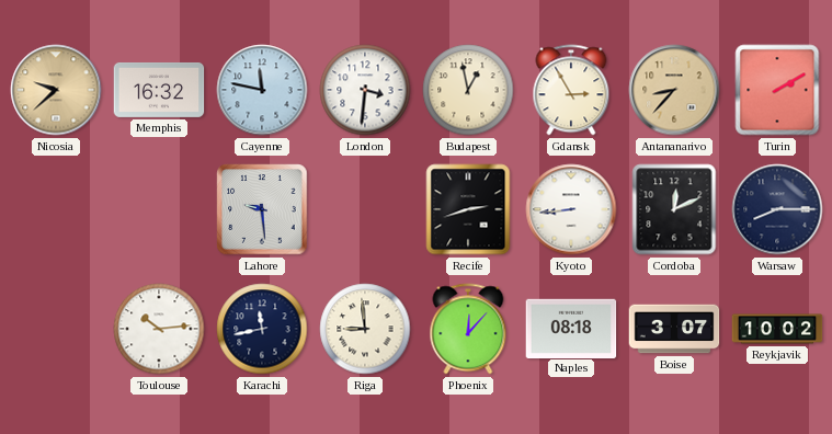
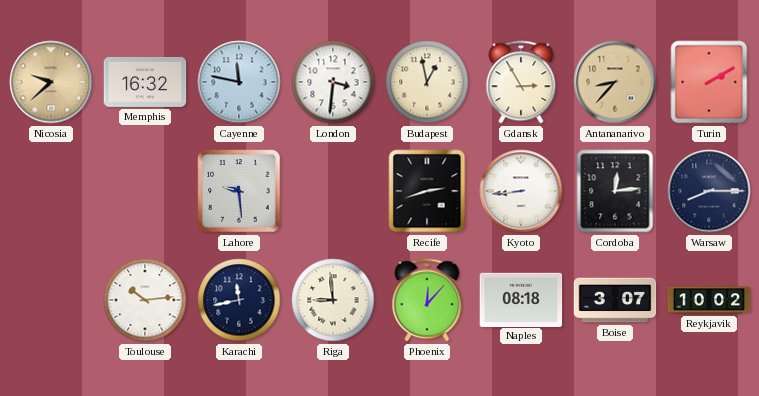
Cordoba: 12:11 -> 12:14
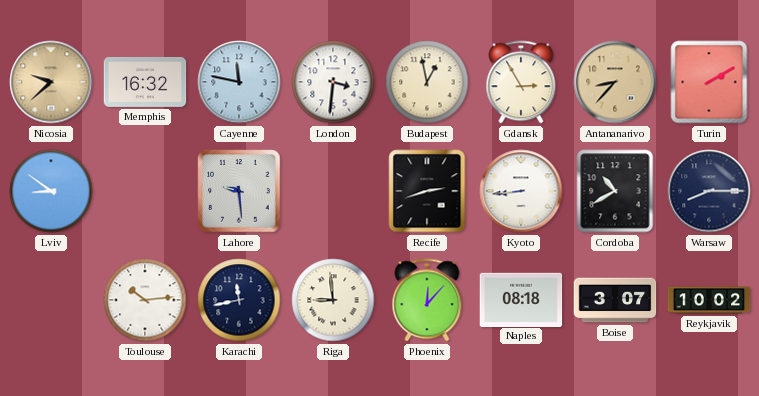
Lviv: none -> 8:51
Cordoba: 12:14 -> 10:40
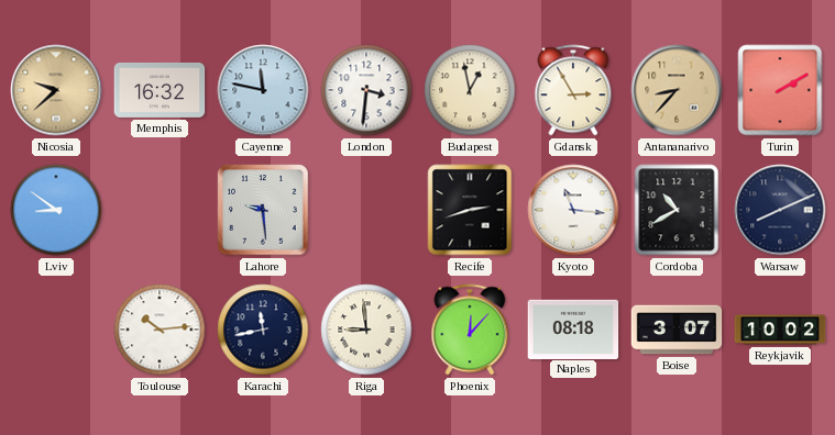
Kyoto: 8:44 -> 11:16
Warsaw: 8:15 -> 8:11
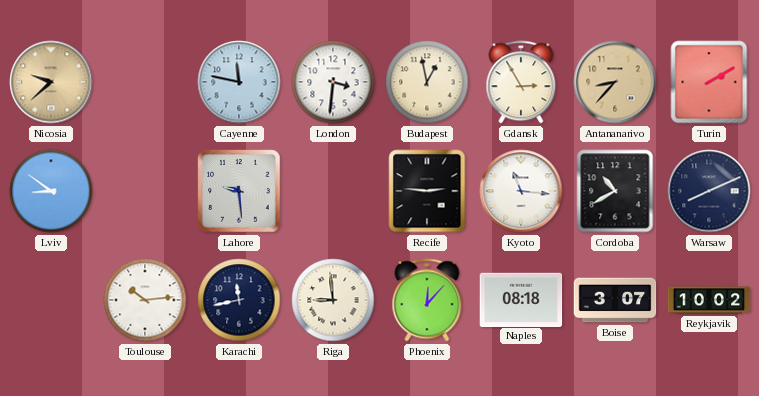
Memphis: 16:32 -> none
Recife: 2:42 -> 2:46
